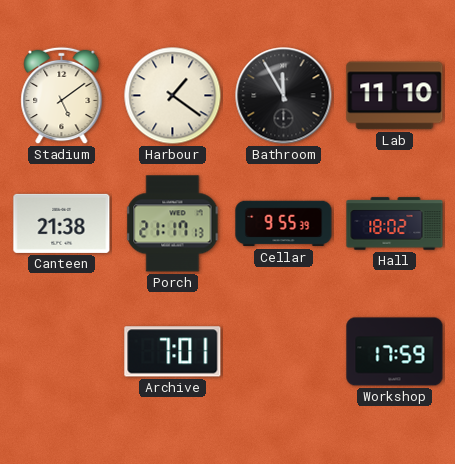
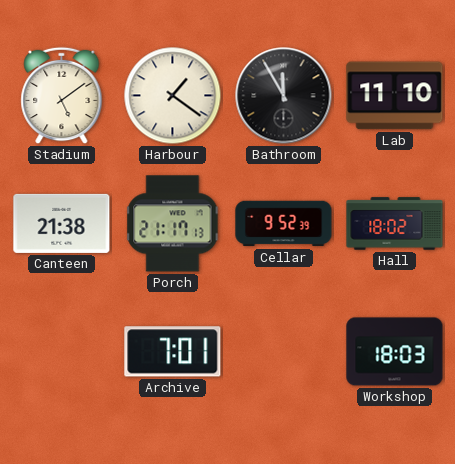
Cellar: 9:55 -> 9:52
Workshop: 17:59 -> 18:03
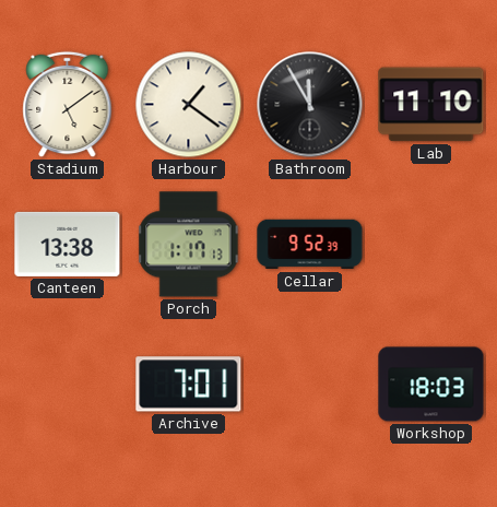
Canteen: 21:38 -> 13:38
Porch: 21:17 -> 1:17
Hall: 18:02 -> none
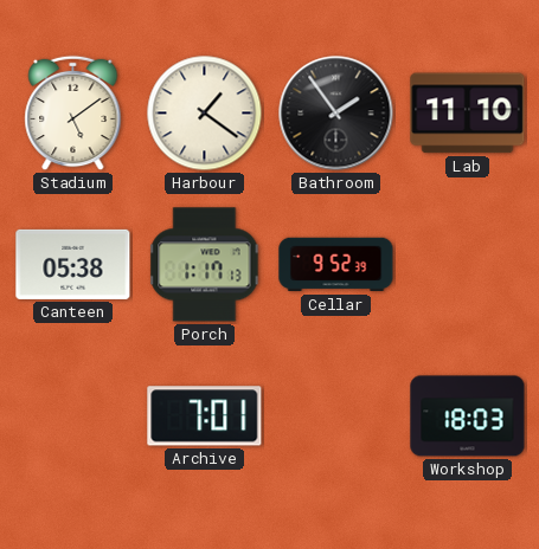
Bathroom: 11:55 -> 1:54
Canteen: 13:38 -> 05:38
